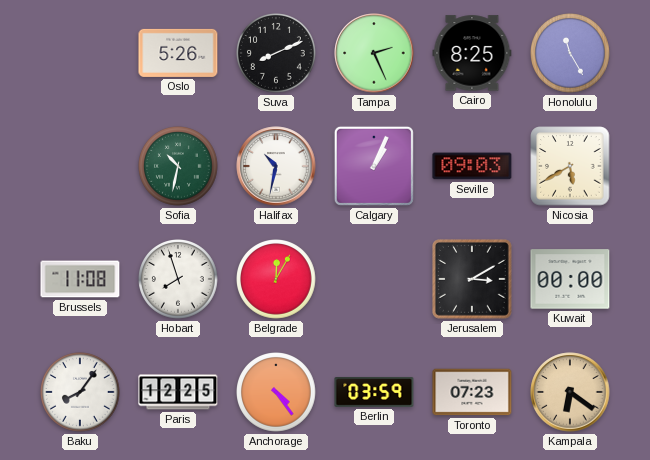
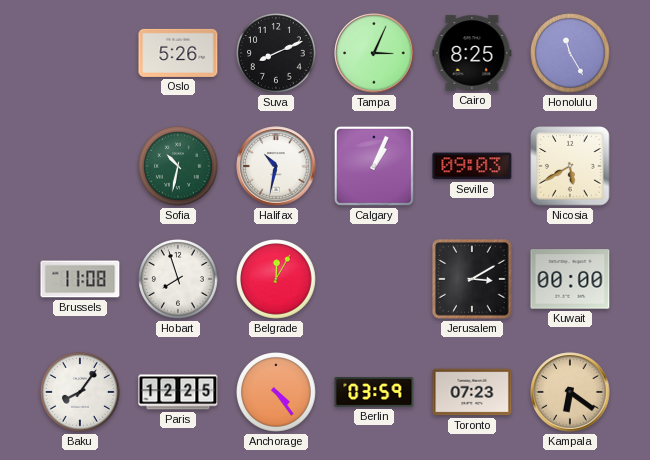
Tampa: 2:26 -> 3:04
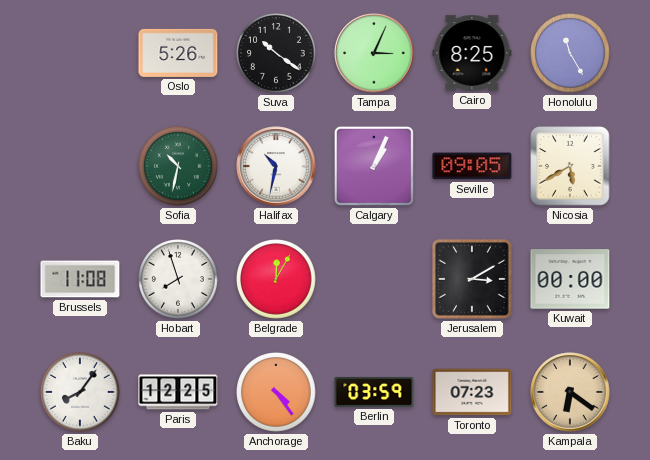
Suva: 8:11 -> 10:21
Seville: 09:03 -> 09:05
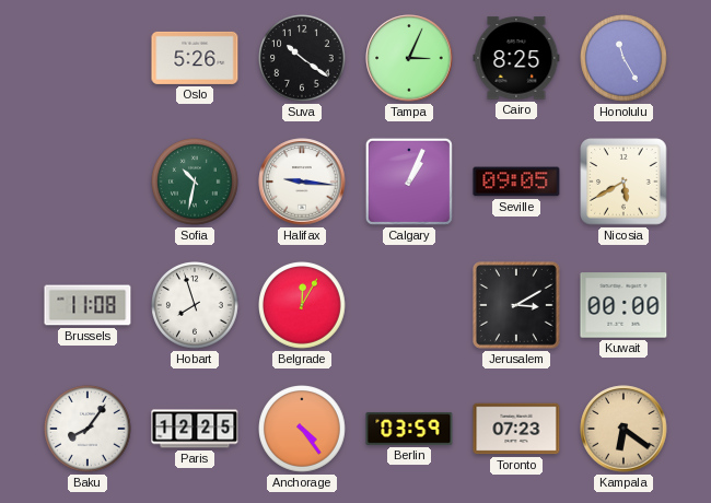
Halifax: 10:32 -> 9:16
